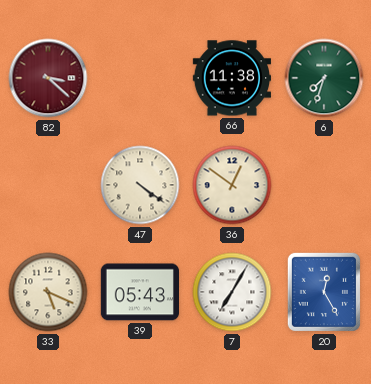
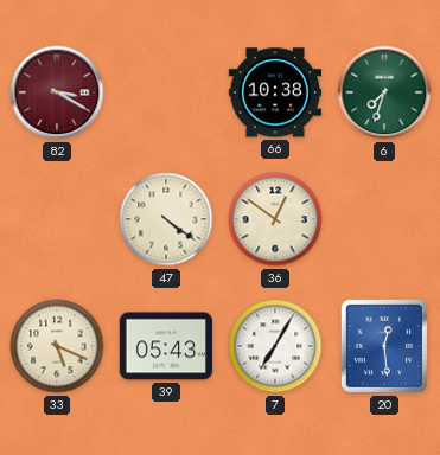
82: 3:22 -> 3:20
66: 11:38 -> 10:38
20: 12:25 -> 12:29
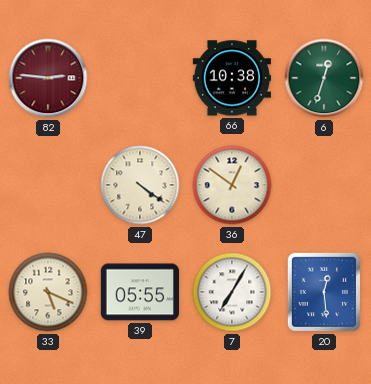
82: 3:20 -> 2:46
6: 7:33 -> 12:33
39: 05:43 -> 05:55
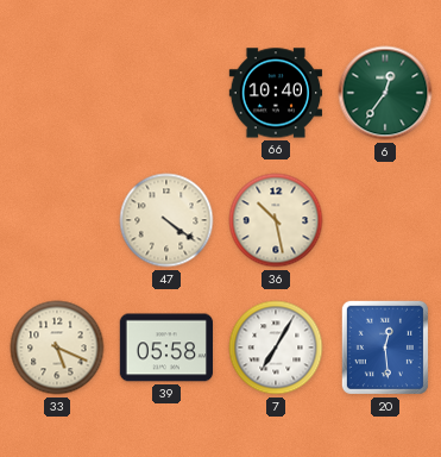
82: 2:46 -> none
66: 10:38 -> 10:40
6: 12:33 -> 12:36
36: 12:51 -> 10:28
39: 05:55 -> 05:58
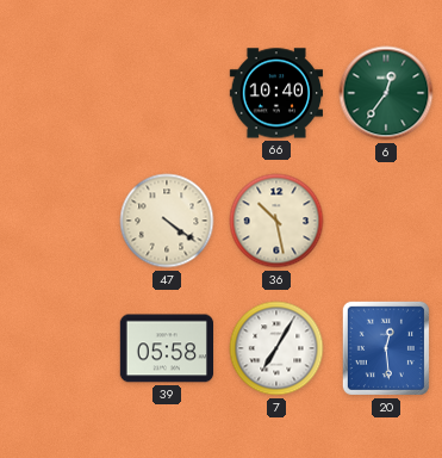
33: 5:19 -> none
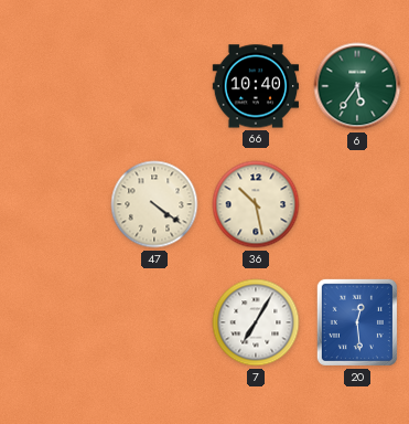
6: 12:36 -> 5:36
39: 05:58 -> none
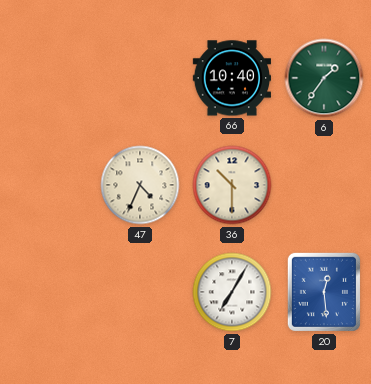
6: 5:36 -> 1:36
47: 4:21 -> 4:34
36: 10:28 -> 10:30
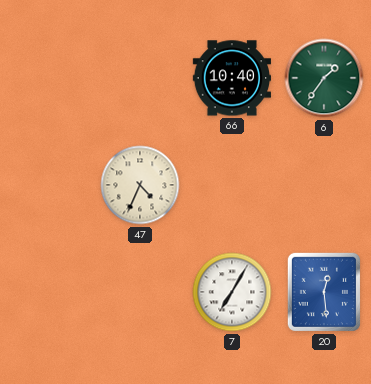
36: 10:30 -> none
